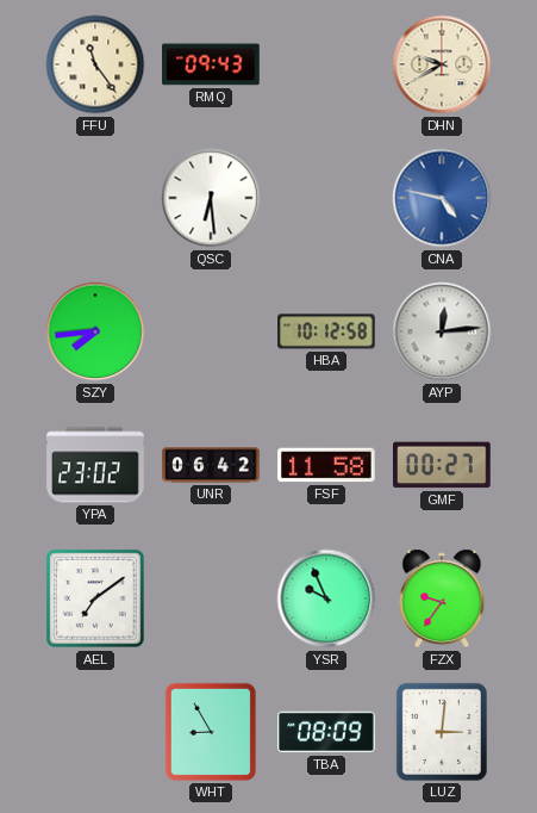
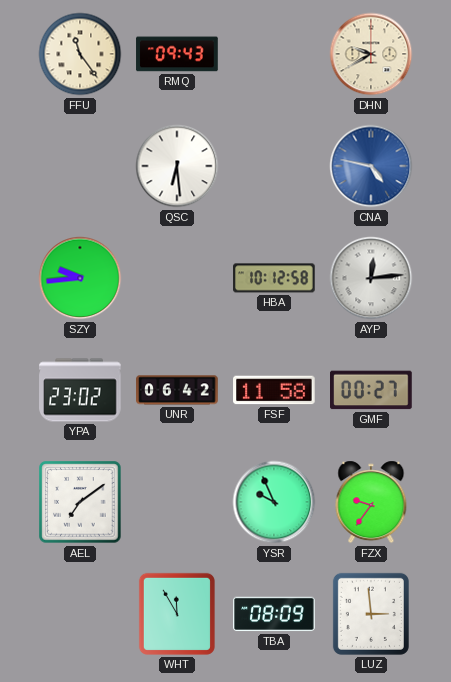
SZY: 7:44 -> 9:44
WHT: 8:55 -> 11:55
LUZ: 3:01 -> 2:59
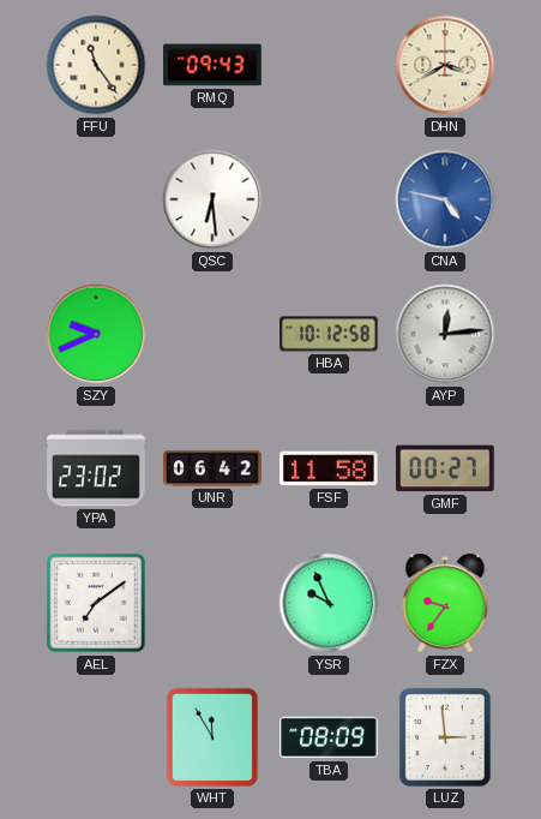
DHN: 9:40 -> 3:40
SZY: 9:44 -> 9:41
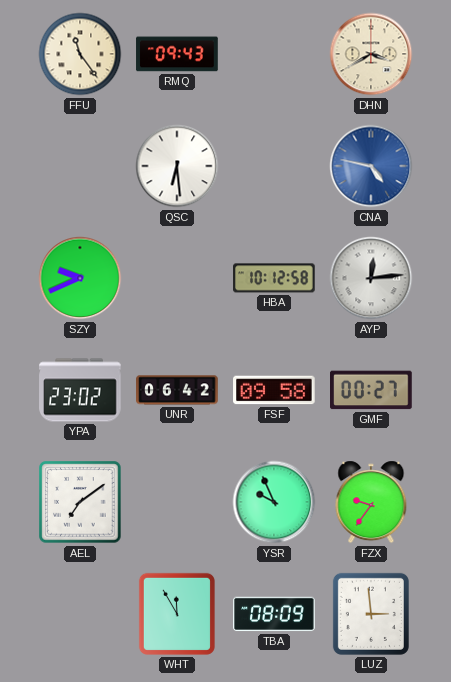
FSF: 11:58 -> 09:58
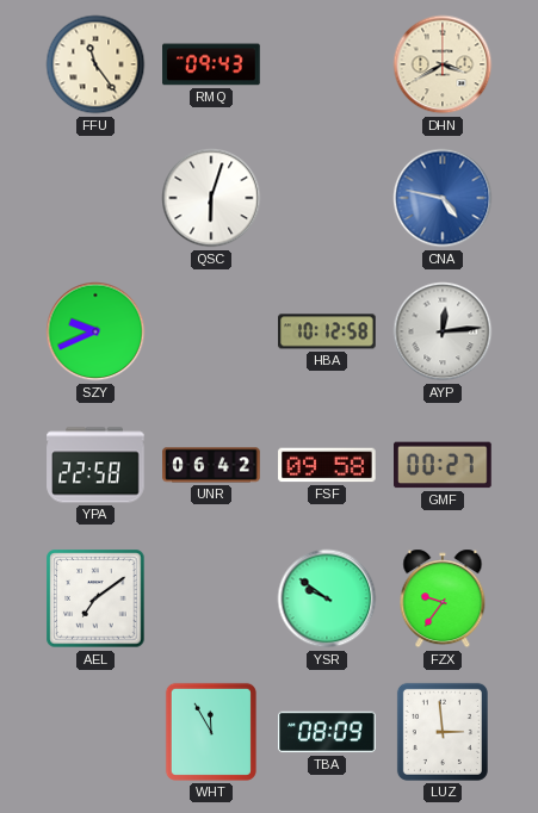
QSC: 6:29 -> 6:03
YPA: 23:02 -> 22:58
YSR: 9:56 -> 9:51
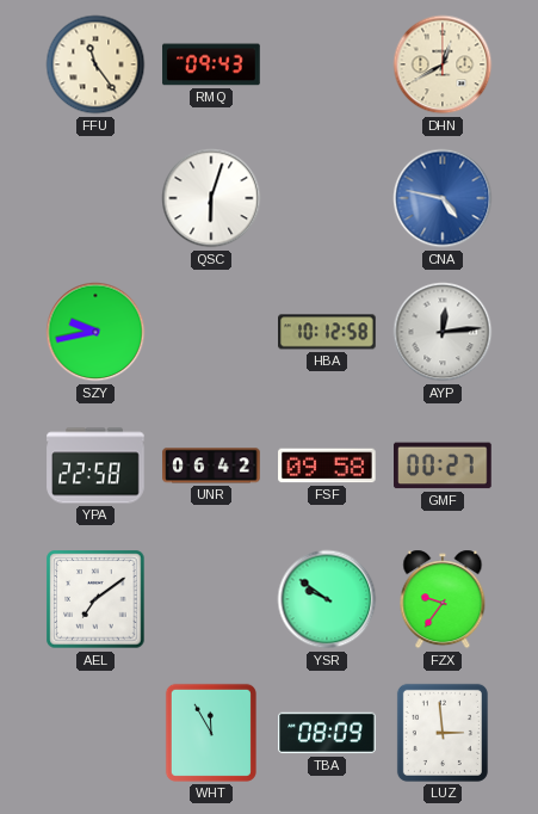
DHN: 3:40 -> 12:40
SZY: 9:41 -> 9:43
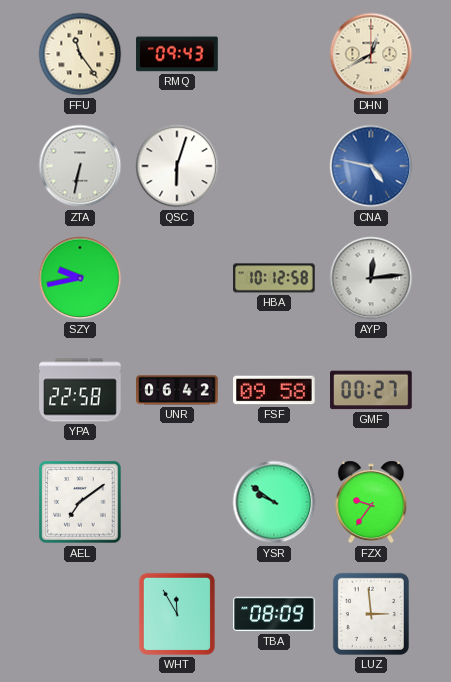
ZTA: none -> 6:32
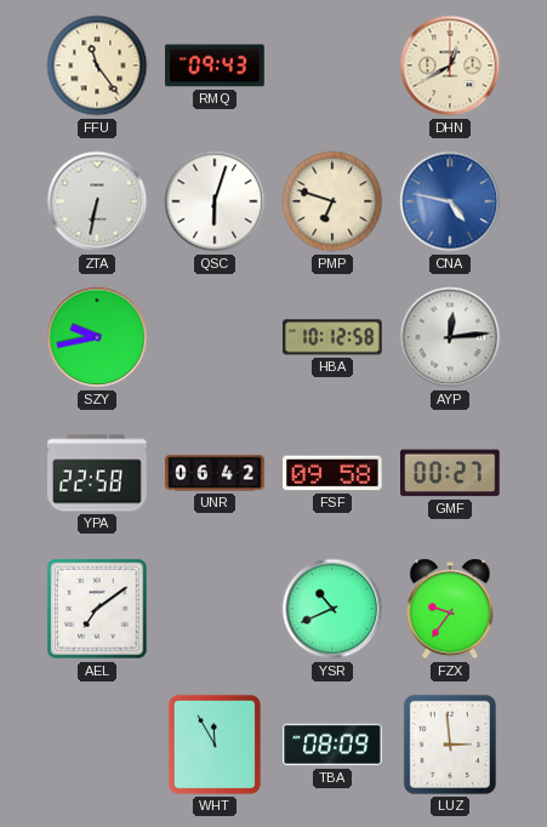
PMP: none -> 6:48
YSR: 9:51 -> 10:41
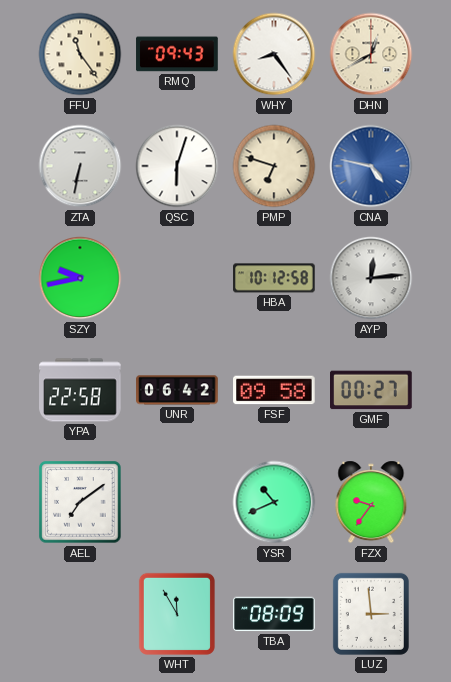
WHY: none -> 8:24
